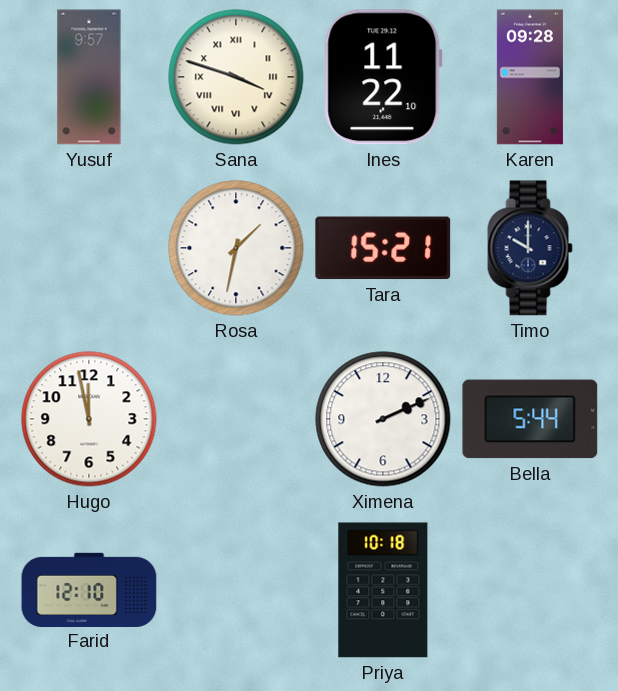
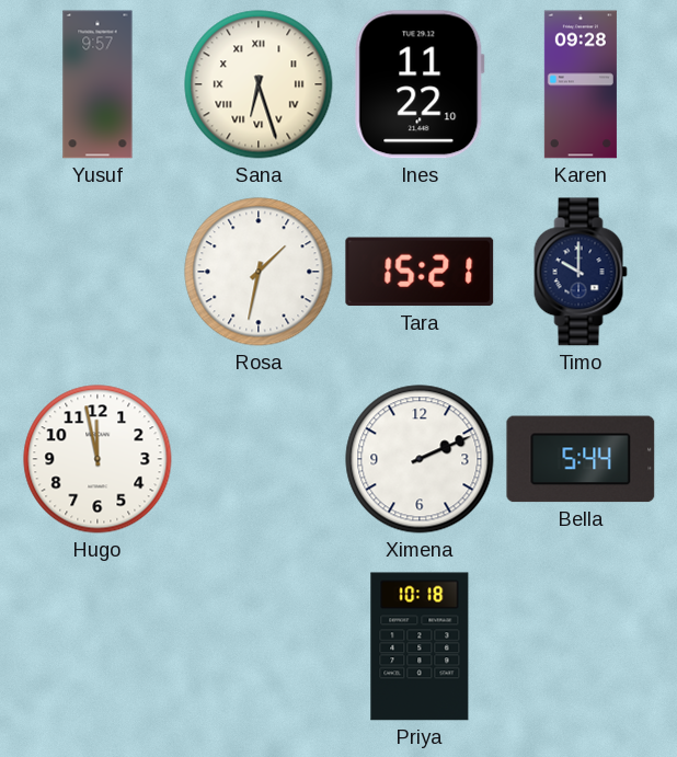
Sana: 3:48 -> 6:27
Farid: 12:10 -> none
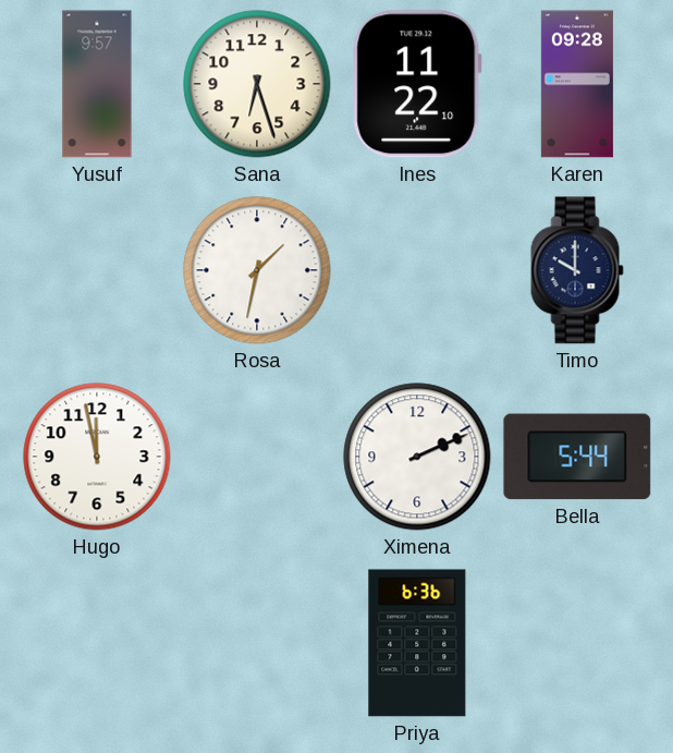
Sana numerals: Roman -> Arabic
Tara: 15:21 -> none
Priya: 10:18 -> 6:36
